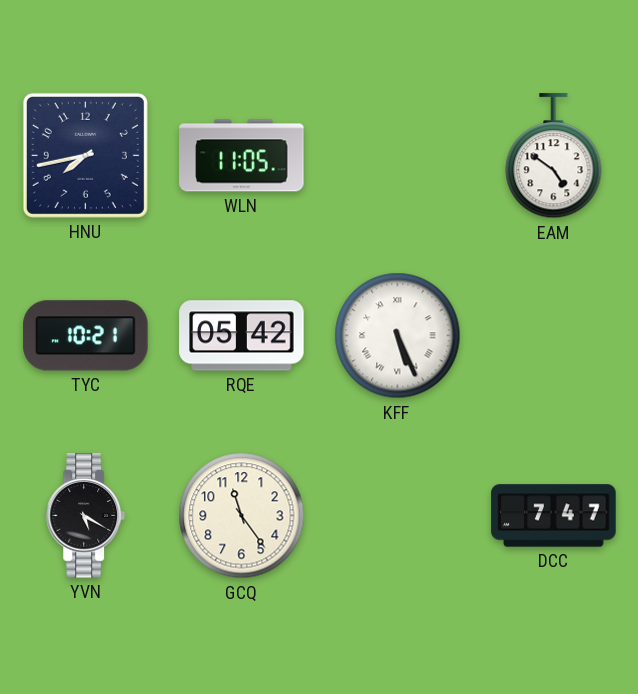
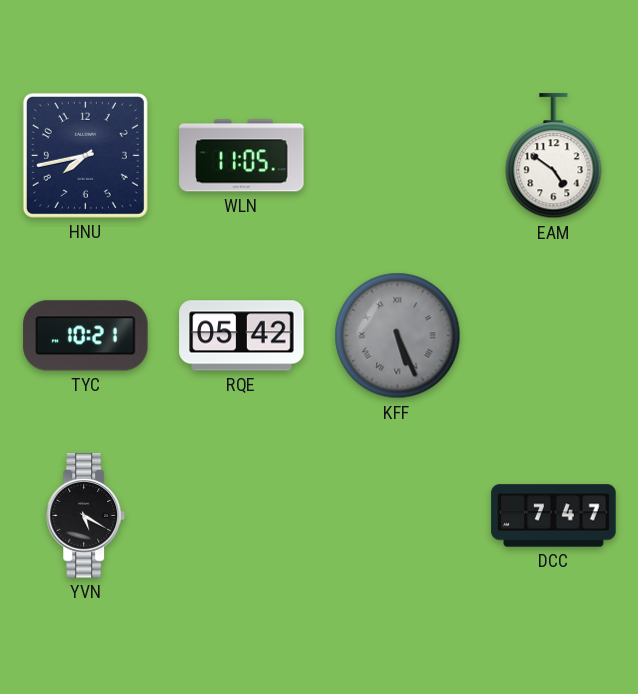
KFF dial: white -> grey
GCQ: 11:24 -> none
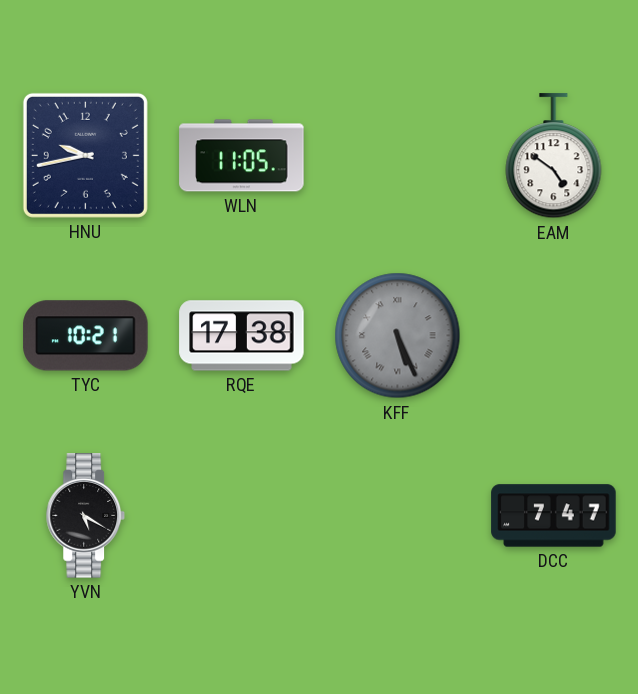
HNU: 7:43 -> 9:43
RQE: 05:42 -> 17:38
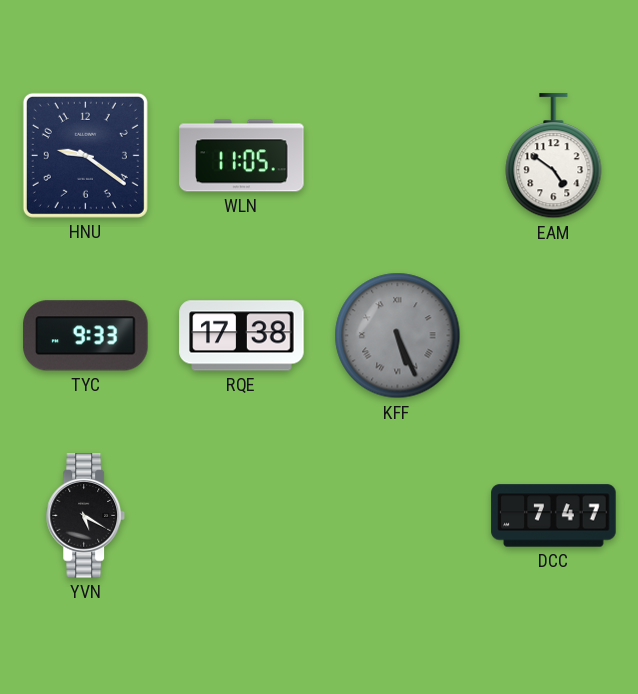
HNU: 9:43 -> 9:21
TYC: 10:21 -> 9:33
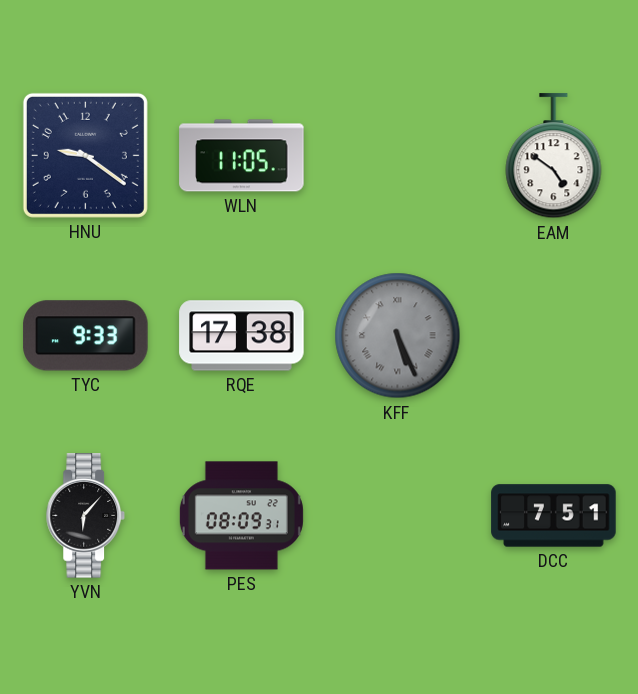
YVN: 5:20 -> 6:07
PES: none -> 08:09
DCC: 7:47 -> 7:51
